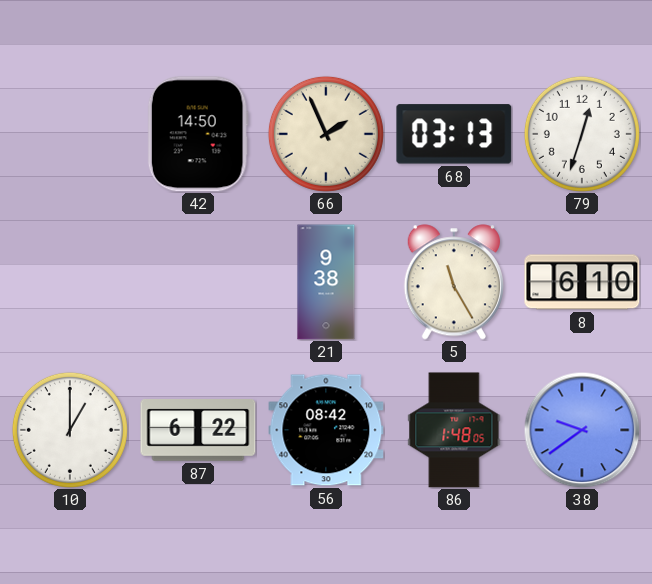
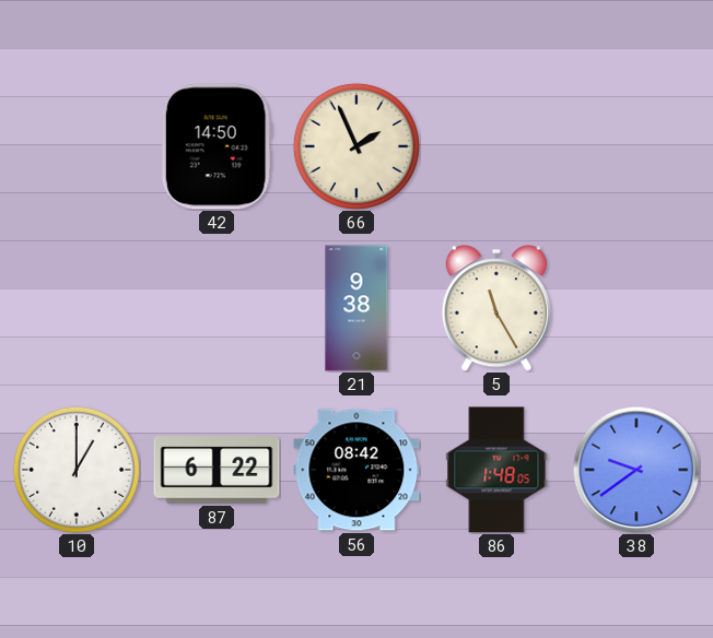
68: 03:13 -> none
79: 12:33 -> none
8: 6:10 -> none
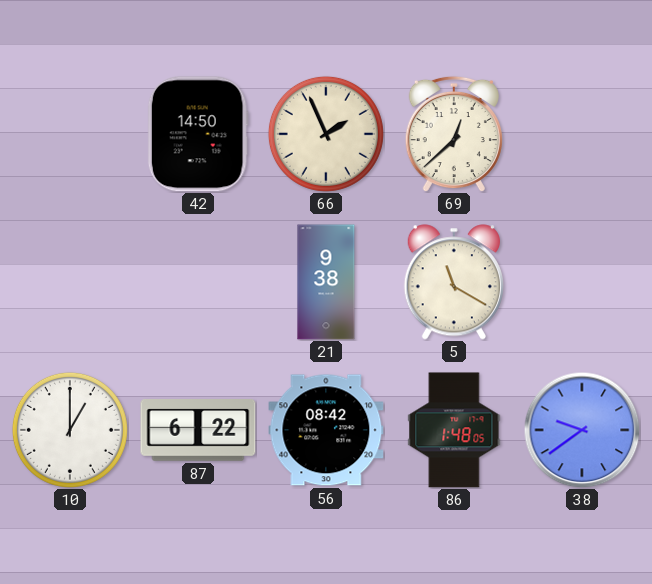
69: none -> 12:38
5: 11:25 -> 11:20
